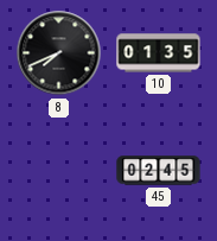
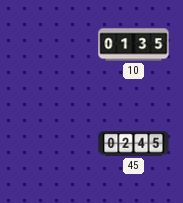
8: 7:41 -> none
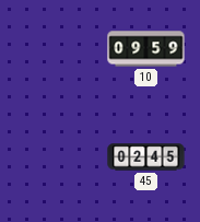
10: 01:35 -> 09:59
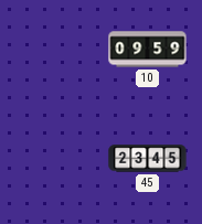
45: 02:45 -> 23:45
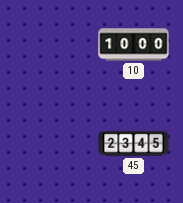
10: 09:59 -> 10:00
